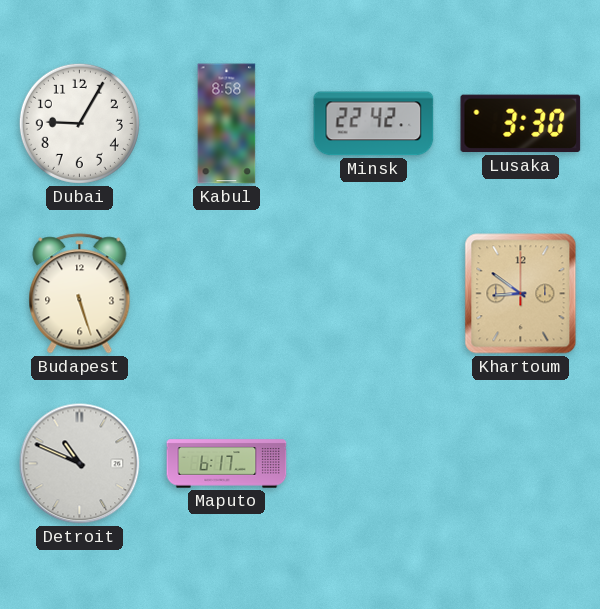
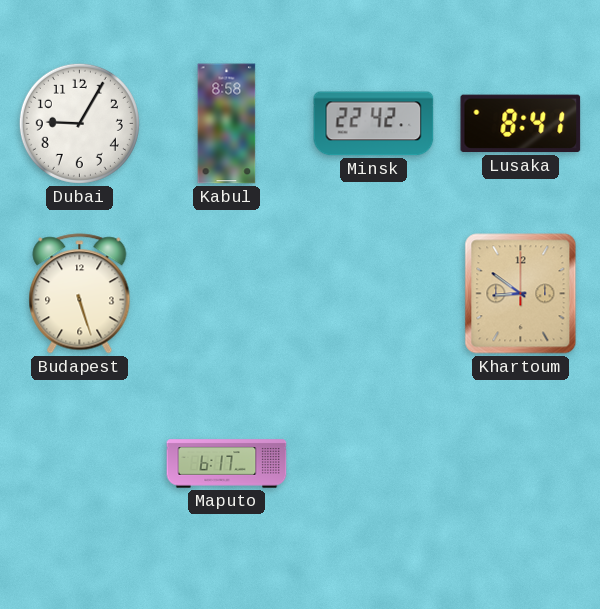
Lusaka: 3:30 -> 8:41
Detroit: 10:49 -> none
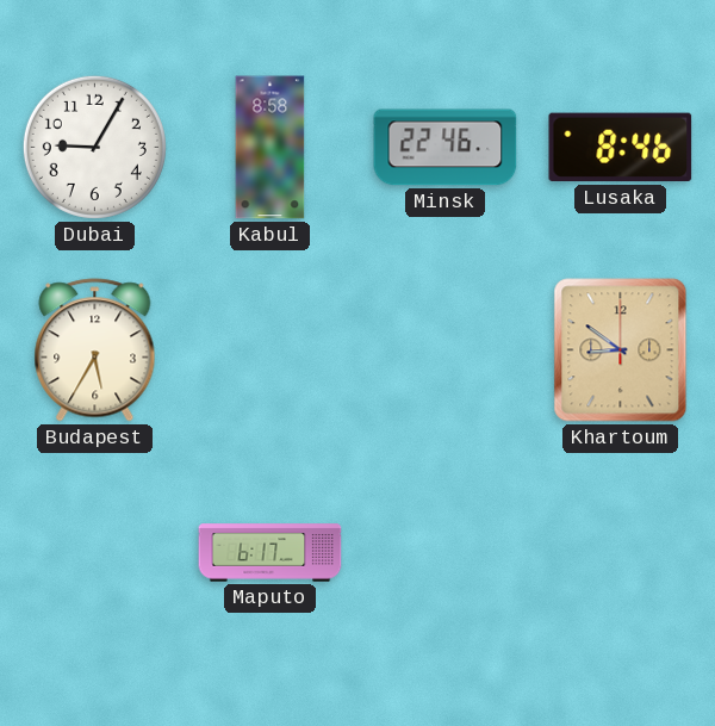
Minsk: 22:42 -> 22:46
Lusaka: 8:41 -> 8:46
Budapest: 5:27 -> 5:35
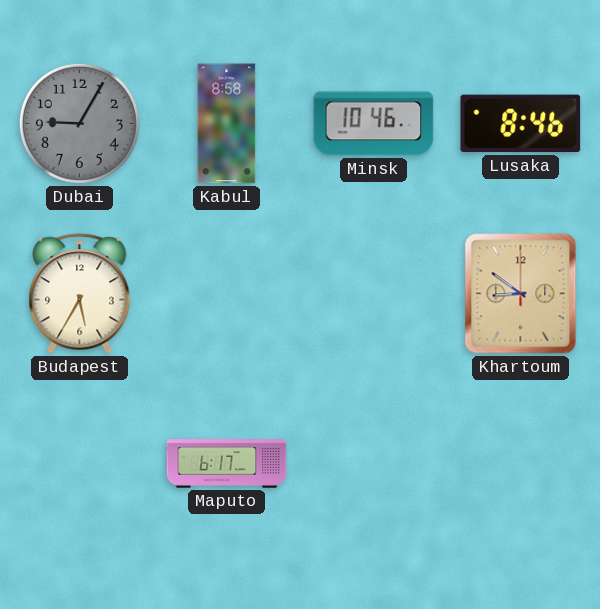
Dubai dial: white -> grey
Minsk: 22:46 -> 10:46
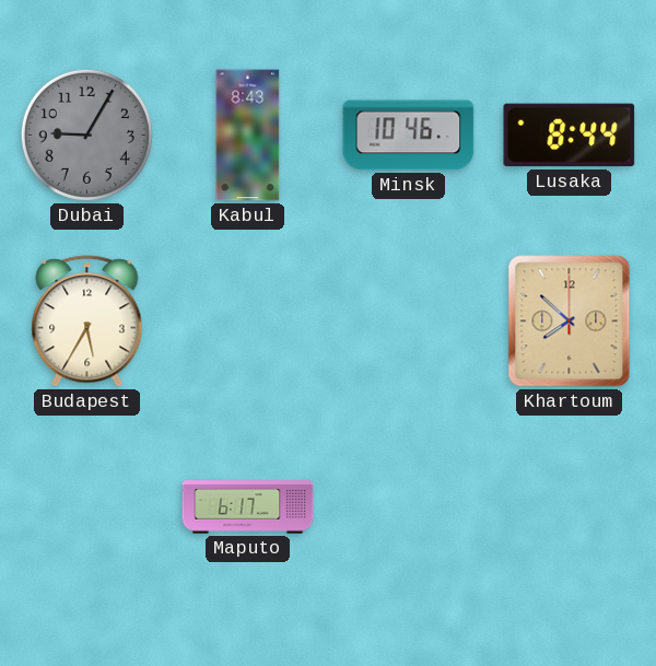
Kabul: 8:58 -> 8:43
Lusaka: 8:46 -> 8:44
Khartoum: 8:51 -> 7:52
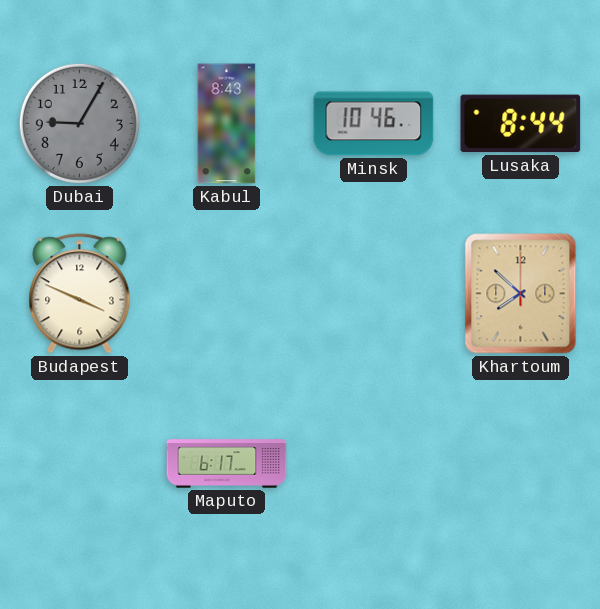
Budapest: 5:35 -> 3:49
